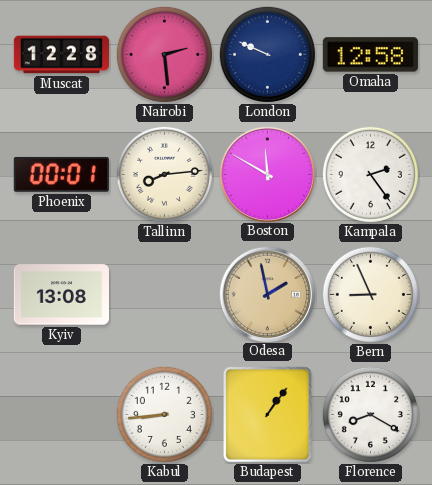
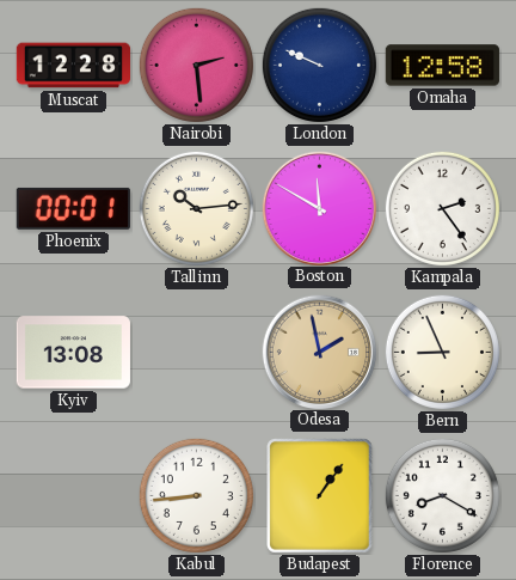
Tallinn: 8:14 -> 10:14
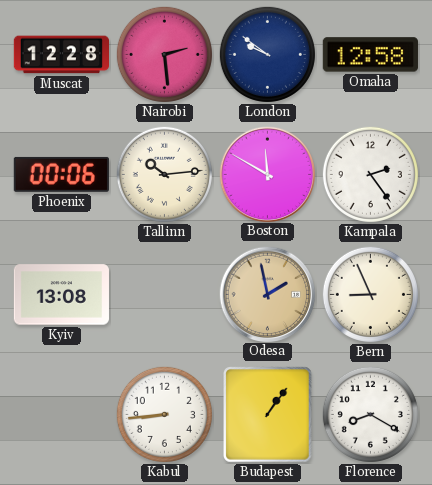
London: 9:49 -> 9:51
Phoenix: 00:01 -> 00:06
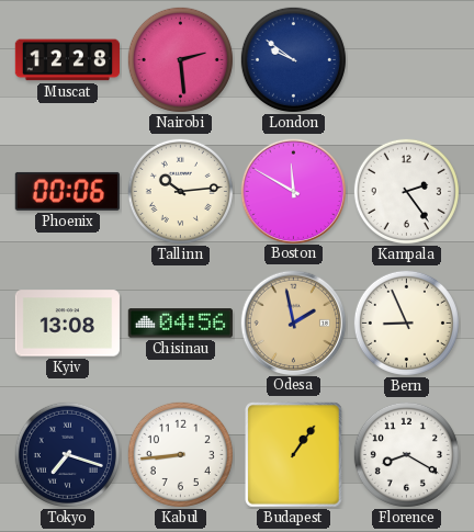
Omaha: 12:58 -> none
Chisinau: none -> 04:56
Tokyo: none -> 7:18
